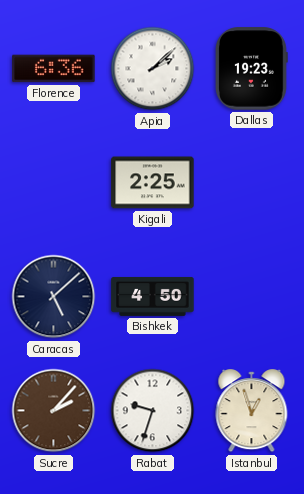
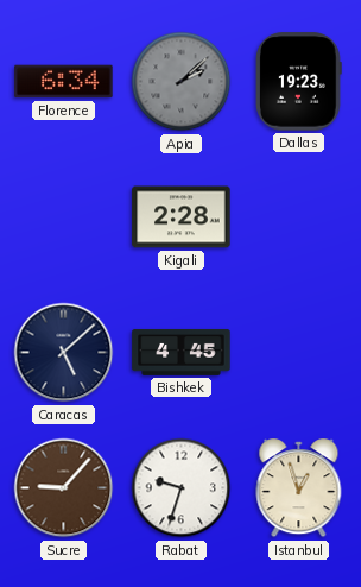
Florence: 6:36 -> 6:34
Apia dial: white -> grey
Kigali: 2:25 -> 2:28
Bishkek: 4:50 -> 4:45
Sucre: 2:07 -> 9:07
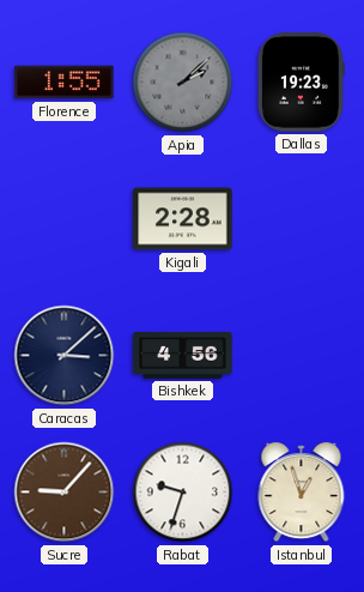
Florence: 6:34 -> 1:55
Caracas: 5:08 -> 3:08
Bishkek: 4:45 -> 4:56
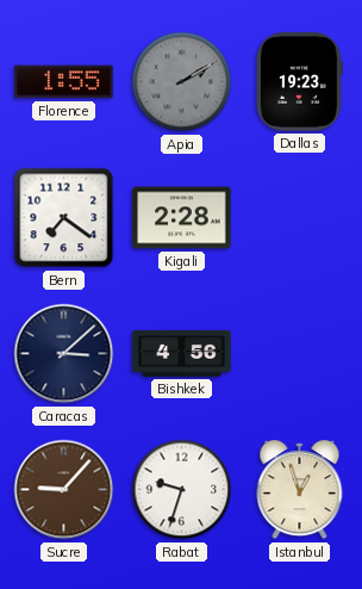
Apia: 2:08 -> 2:10
Bern: none -> 7:21
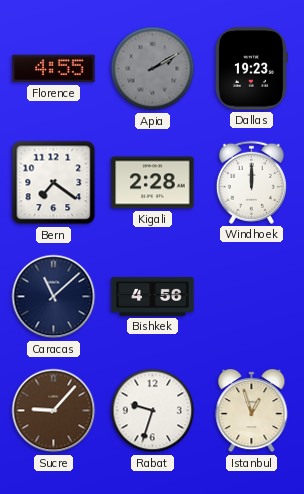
Florence: 1:55 -> 4:55
Windhoek: none -> 12:00
Caracas: 3:08 -> 11:08
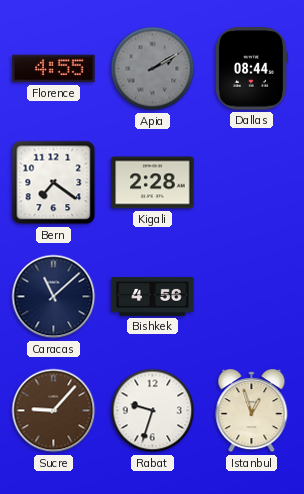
Dallas: 19:23 -> 08:44
Windhoek: 12:00 -> none
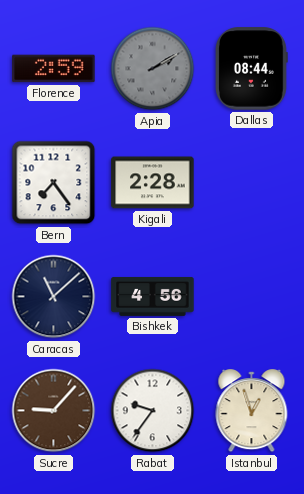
Florence: 4:55 -> 2:59
Bern: 7:21 -> 7:24
Rabat: 9:33 -> 9:36
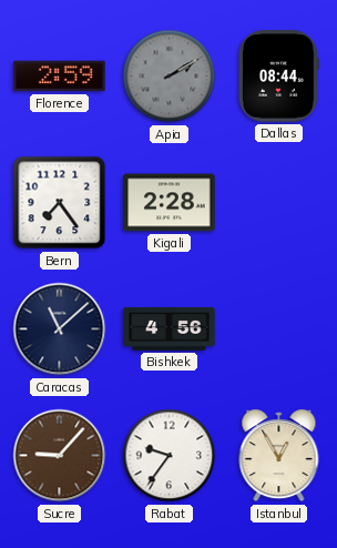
Istanbul: 12:57 -> 12:55
